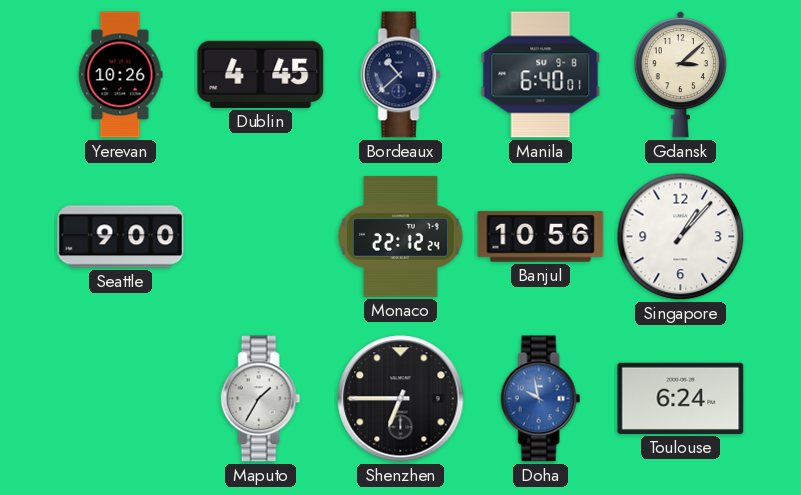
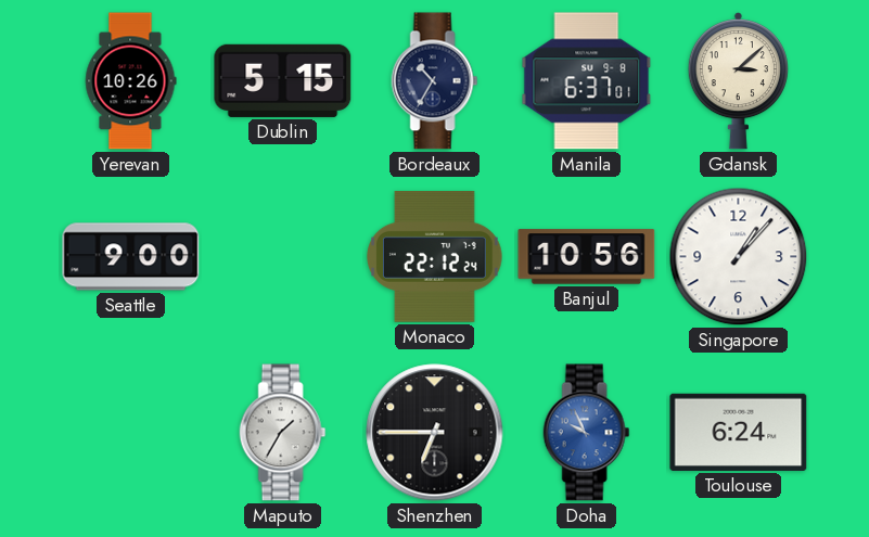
Dublin: 4:45 -> 5:15
Bordeaux: 10:38 -> 10:35
Manila: 6:40 -> 6:37
Doha: 9:58 -> 9:56
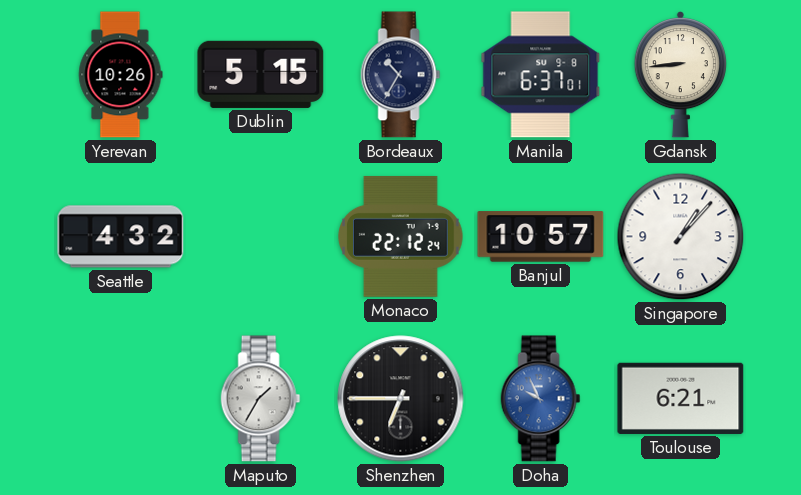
Gdansk: 3:08 -> 8:44
Seattle: 9:00 -> 4:32
Banjul: 10:56 -> 10:57
Toulouse: 6:24 -> 6:21
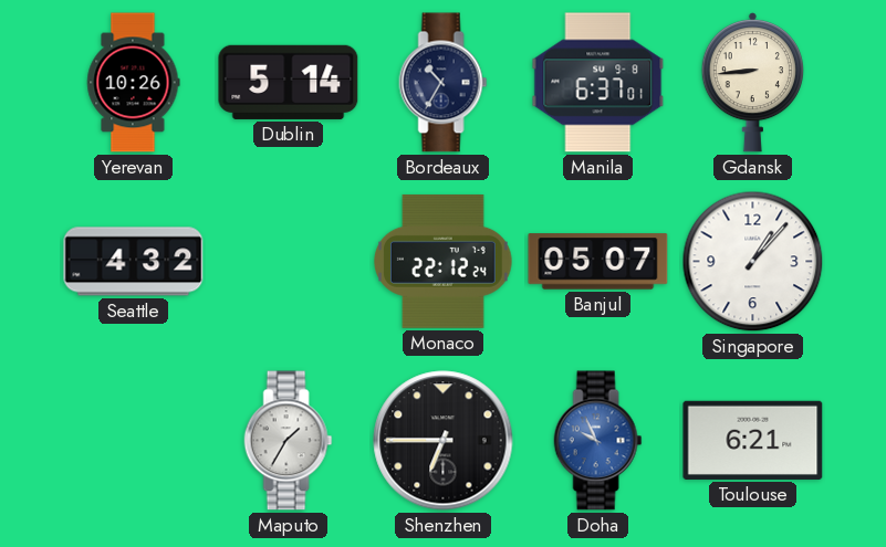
Dublin: 5:15 -> 5:14
Banjul: 10:57 -> 05:07
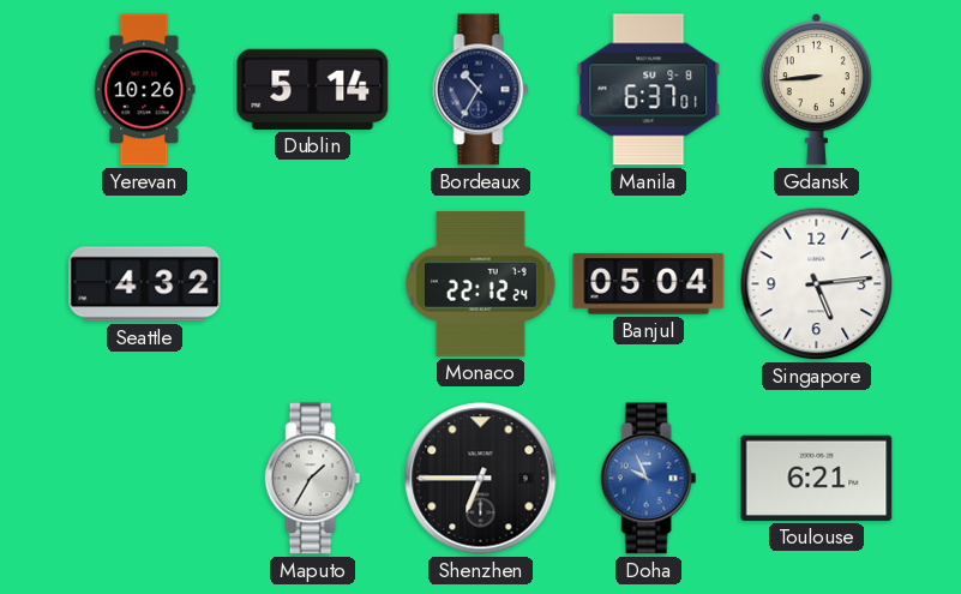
Banjul: 05:07 -> 05:04
Singapore: 1:07 -> 5:14
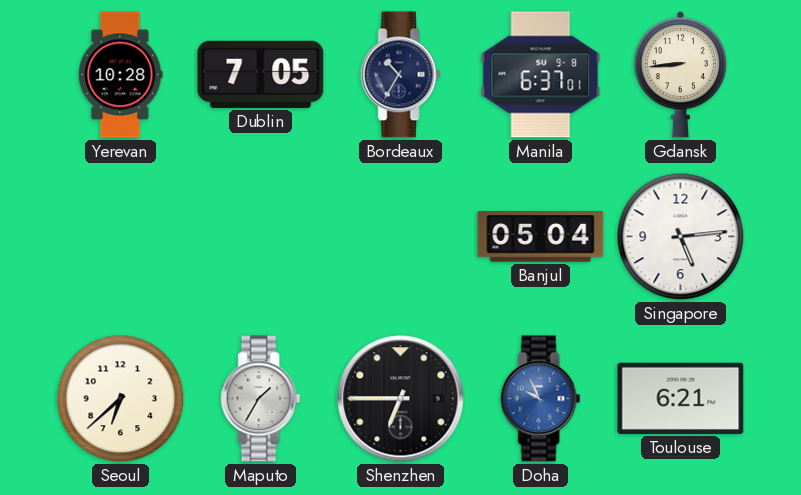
Yerevan: 10:26 -> 10:28
Dublin: 5:14 -> 7:05
Seattle: 4:32 -> none
Monaco: 22:12 -> none
Seoul: none -> 6:38
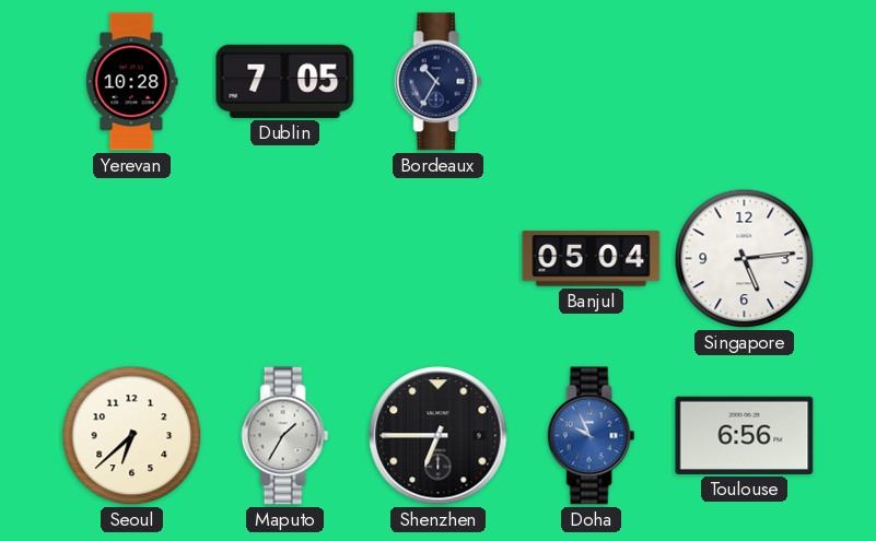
Manila: 6:37 -> none
Gdansk: 8:44 -> none
Toulouse: 6:21 -> 6:56
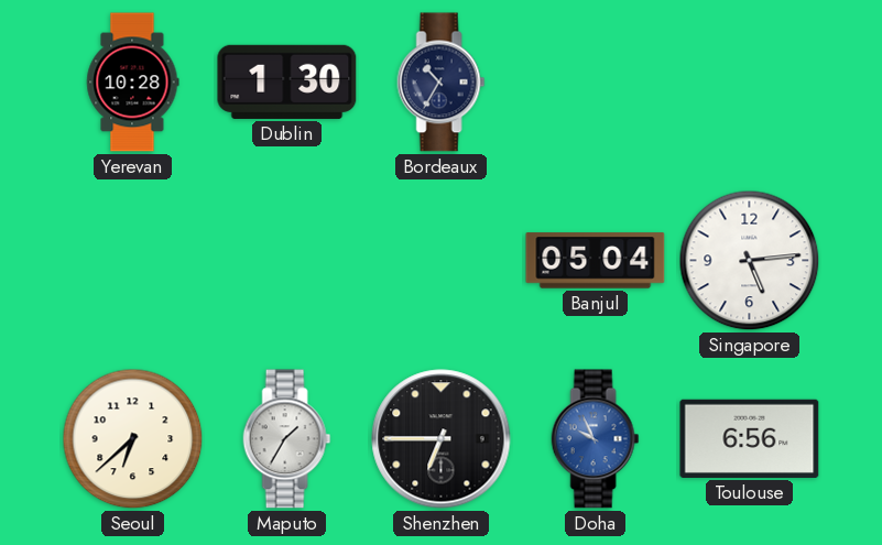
Dublin: 7:05 -> 1:30
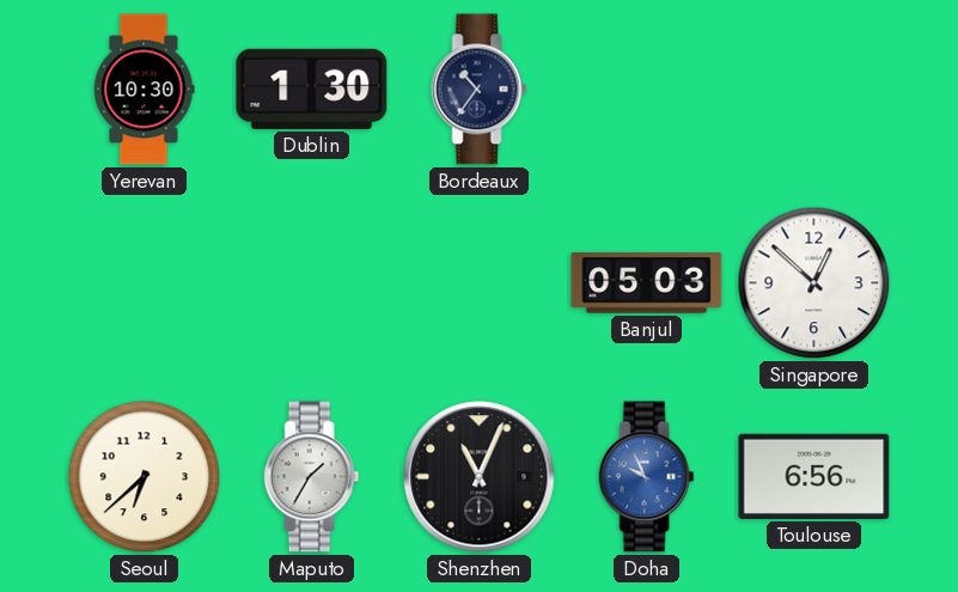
Yerevan: 10:28 -> 10:30
Bordeaux: 10:35 -> 10:36
Banjul: 05:04 -> 05:03
Singapore: 5:14 -> 12:52
Shenzhen: 6:45 -> 11:04
